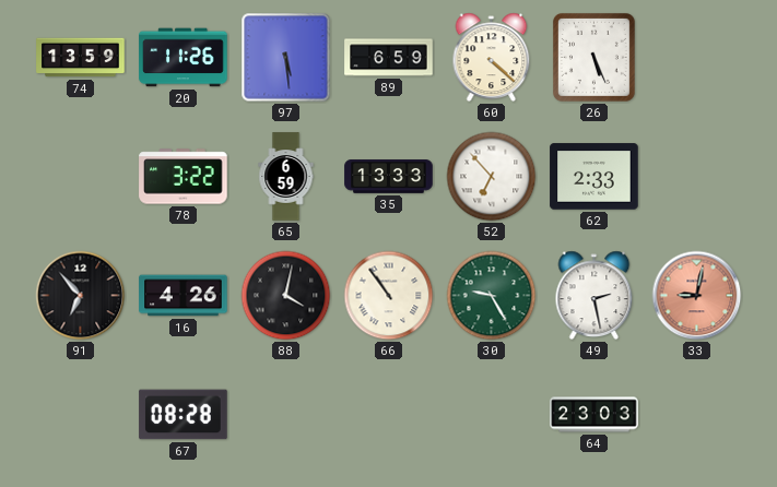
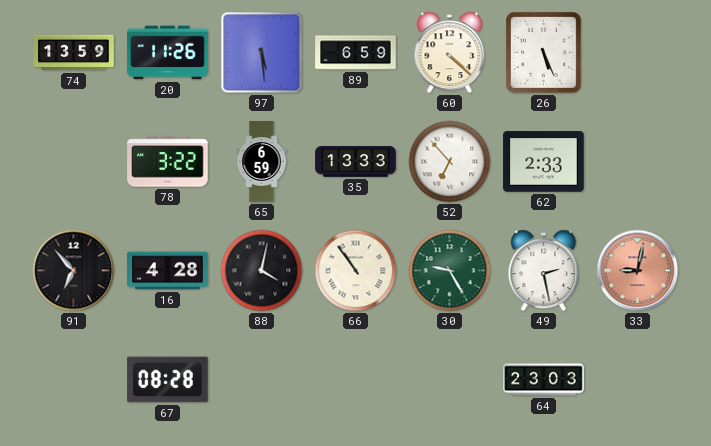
16: 4:26 -> 4:28
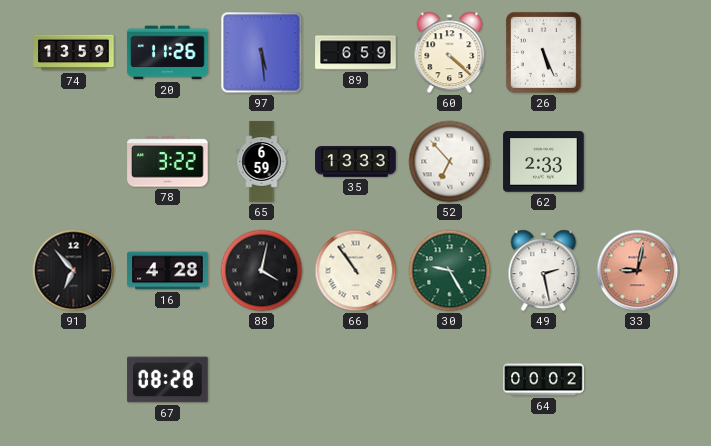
64: 23:03 -> 00:02
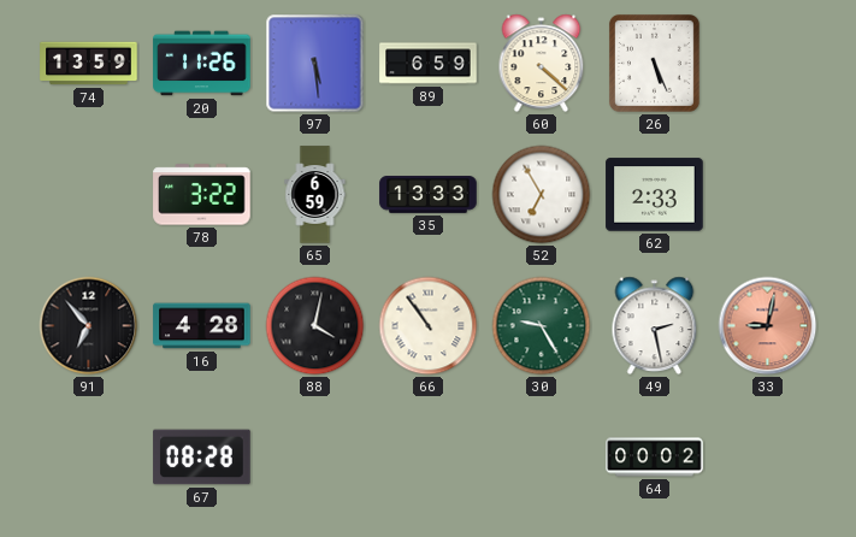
52: 6:53 -> 6:55
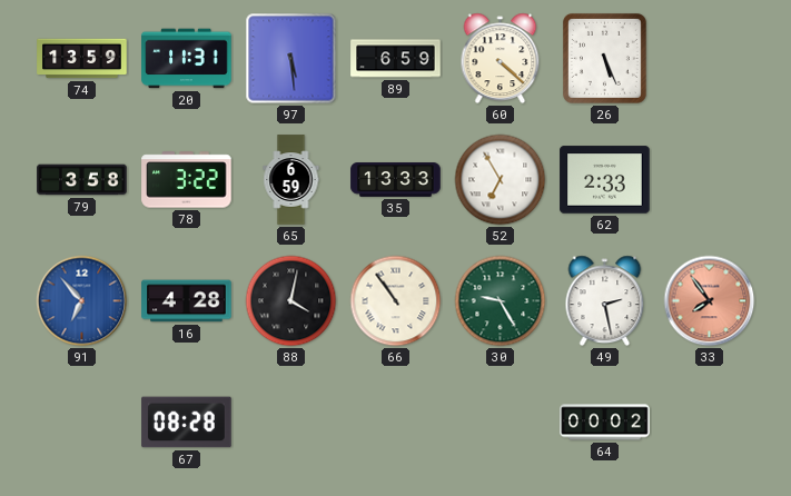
20: 11:26 -> 11:31
79: none -> 3:58
91 dial: black -> blue
33: 9:02 -> 7:54
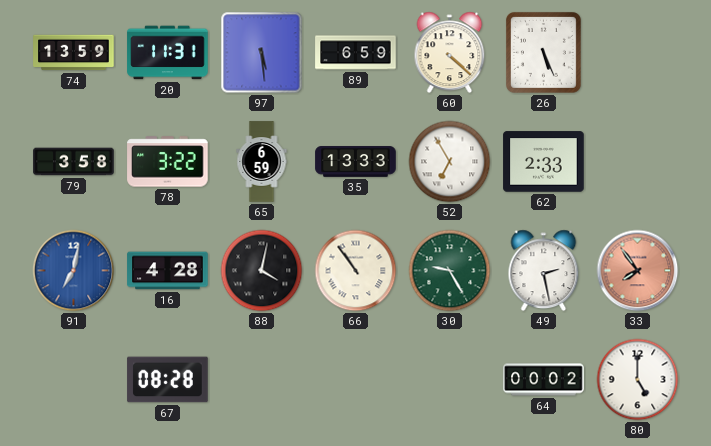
91: 6:53 -> 7:02
80: none -> 5:00
